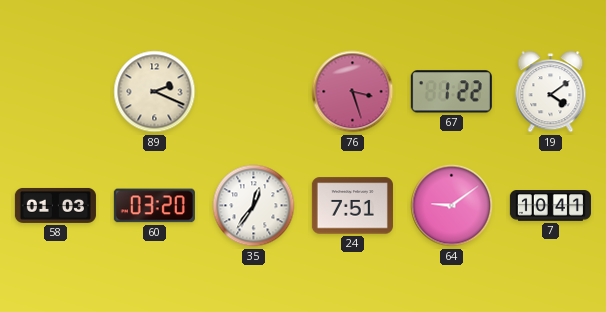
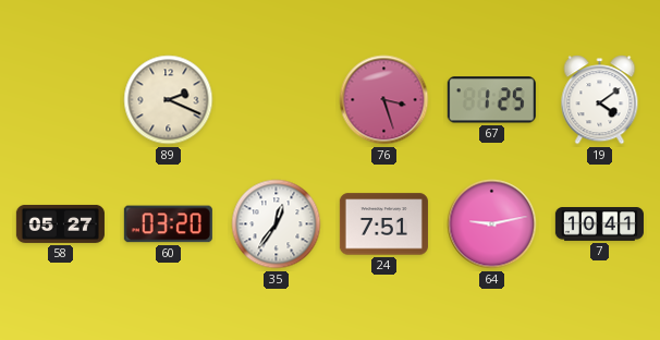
67: 1:22 -> 1:25
58: 01:03 -> 05:27
64: 9:09 -> 9:13
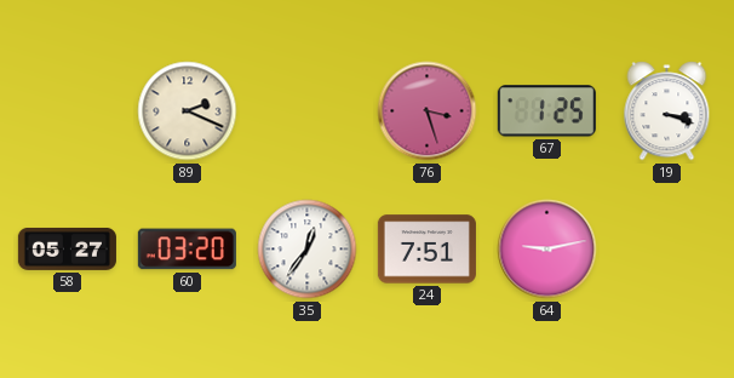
19: 4:09 -> 3:18
7: 10:41 -> none
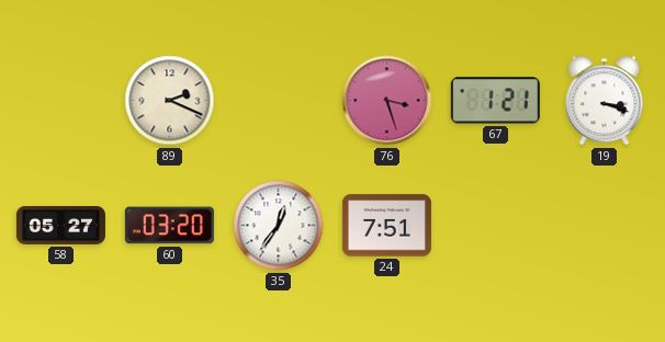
67: 1:25 -> 1:21
64: 9:13 -> none
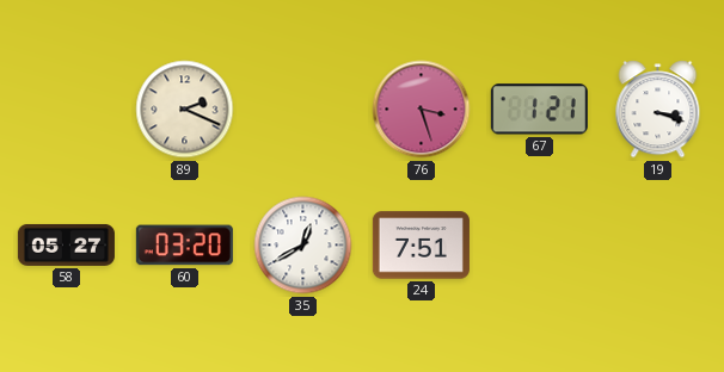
35: 12:36 -> 12:40
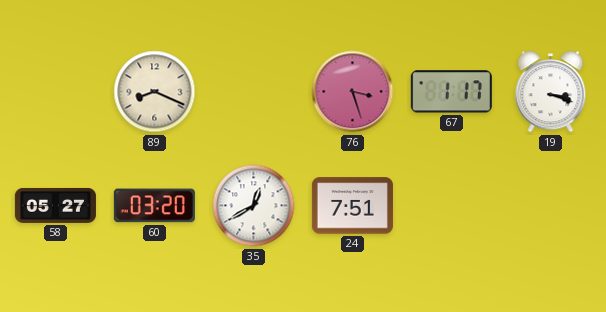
89: 2:19 -> 8:19
67: 1:21 -> 1:17
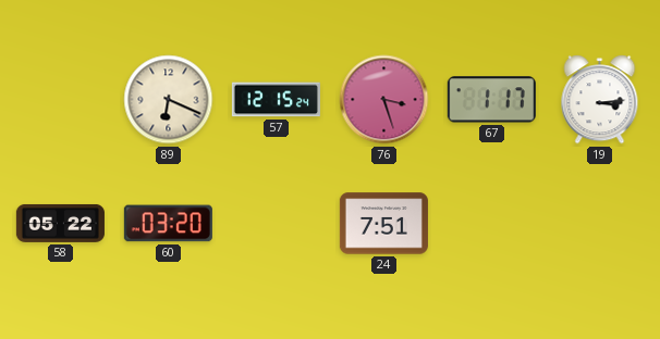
89: 8:19 -> 6:19
57: none -> 12:15
19: 3:18 -> 3:14
58: 05:27 -> 05:22
35: 12:40 -> none
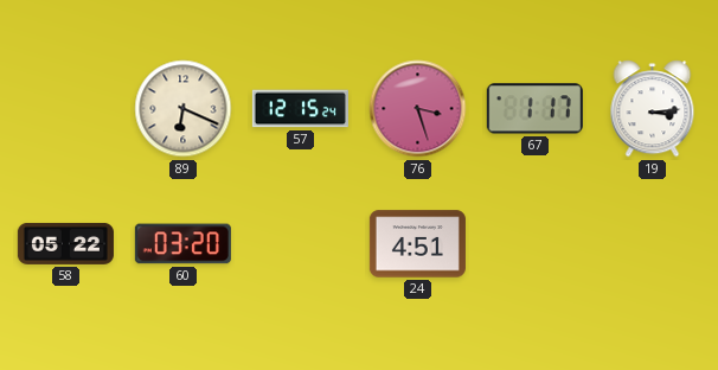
24: 7:51 -> 4:51
